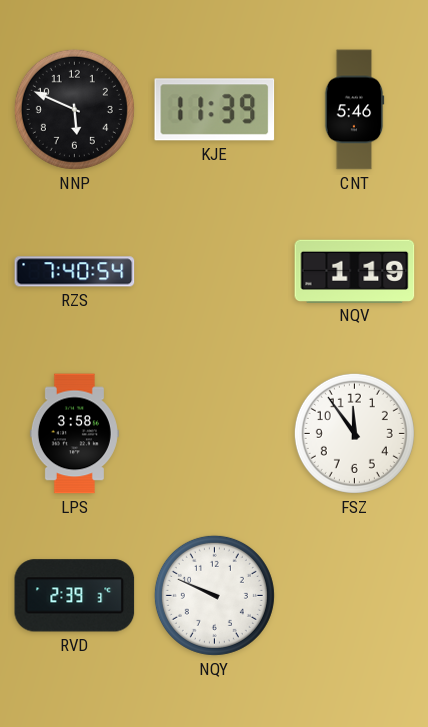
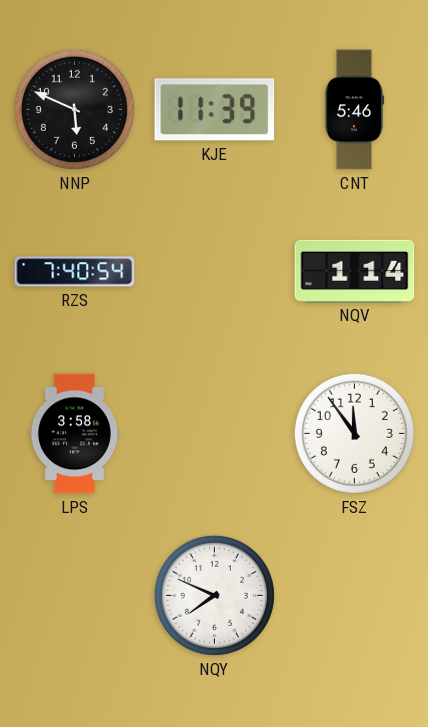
NQV: 1:19 -> 1:14
RVD: 2:39 -> none
NQY: 9:49 -> 7:49
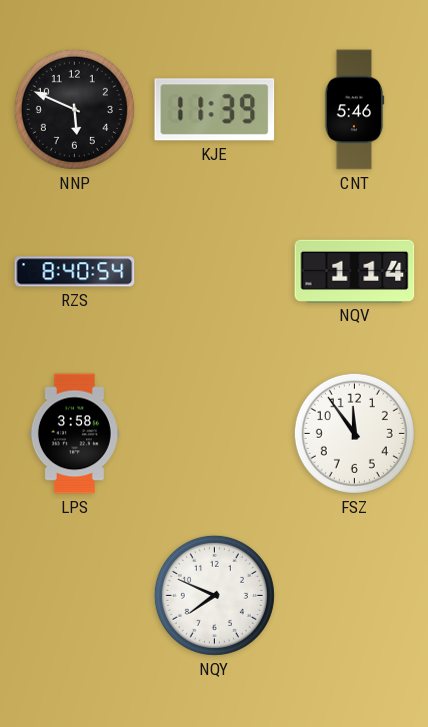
RZS: 7:40 -> 8:40
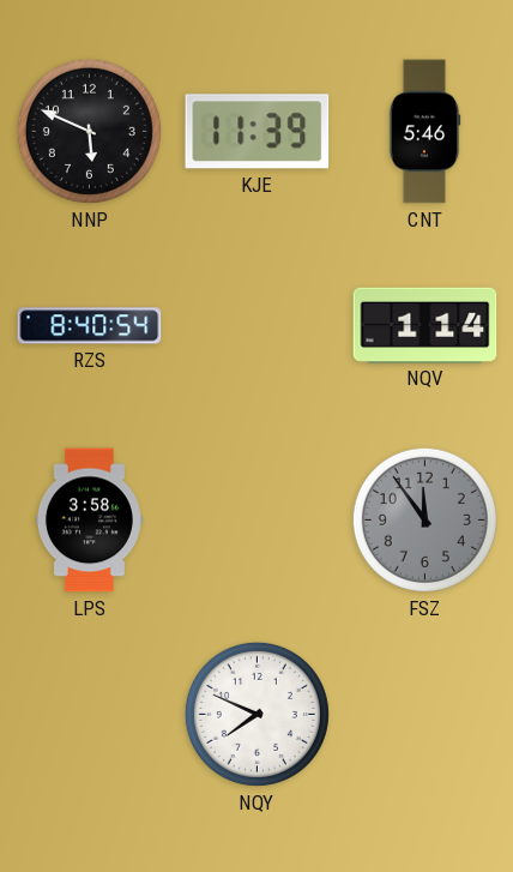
FSZ dial: white -> grey
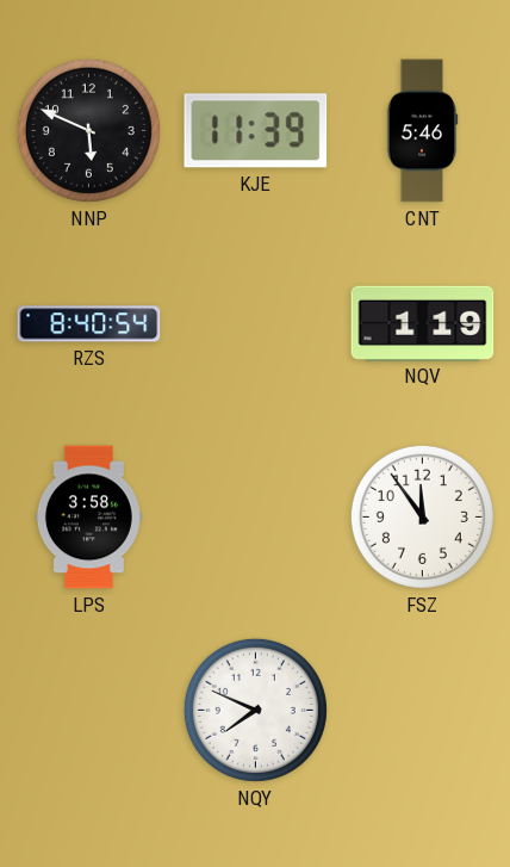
NQV: 1:14 -> 1:19
FSZ dial: grey -> white
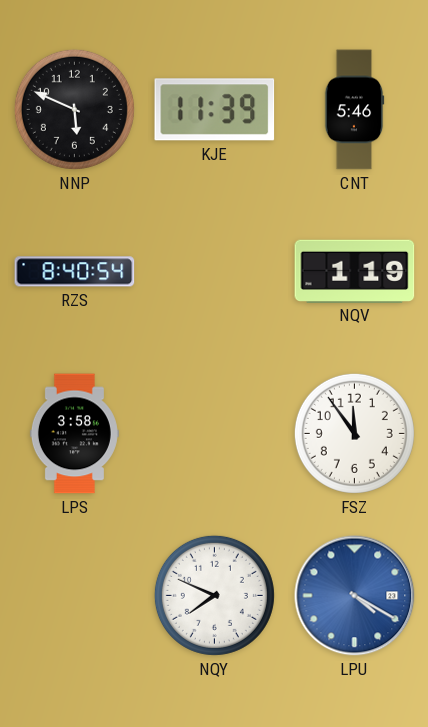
LPU: none -> 4:20
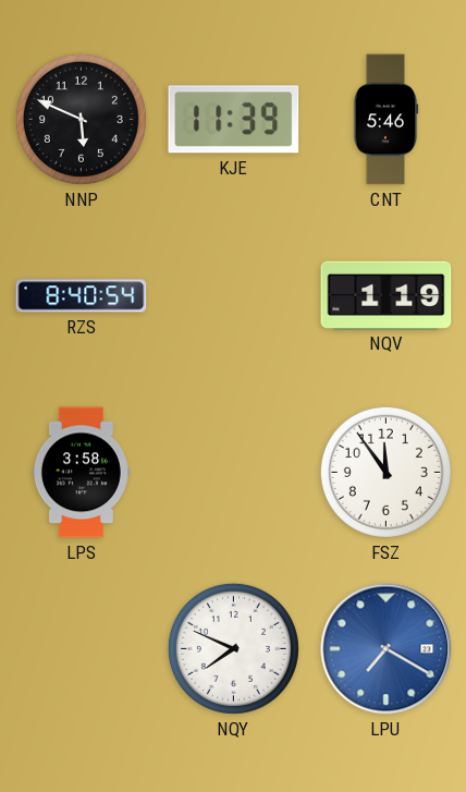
LPU: 4:20 -> 7:20
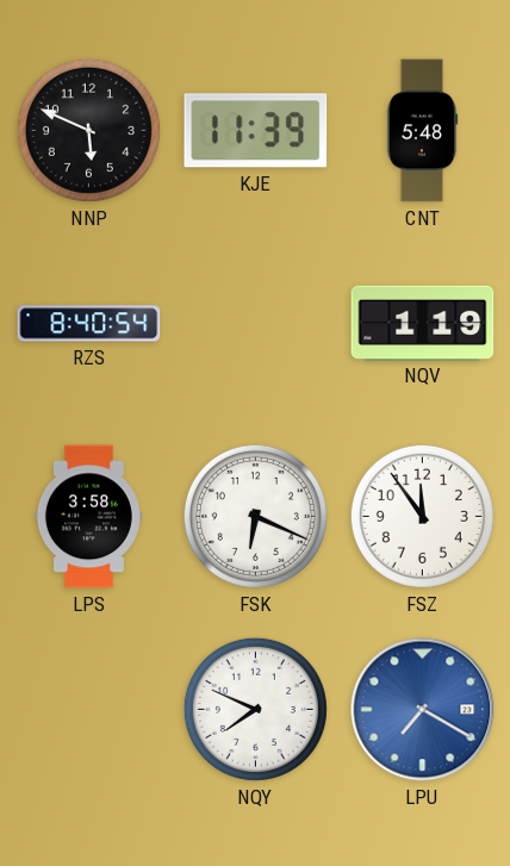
CNT: 5:46 -> 5:48
FSK: none -> 6:19
